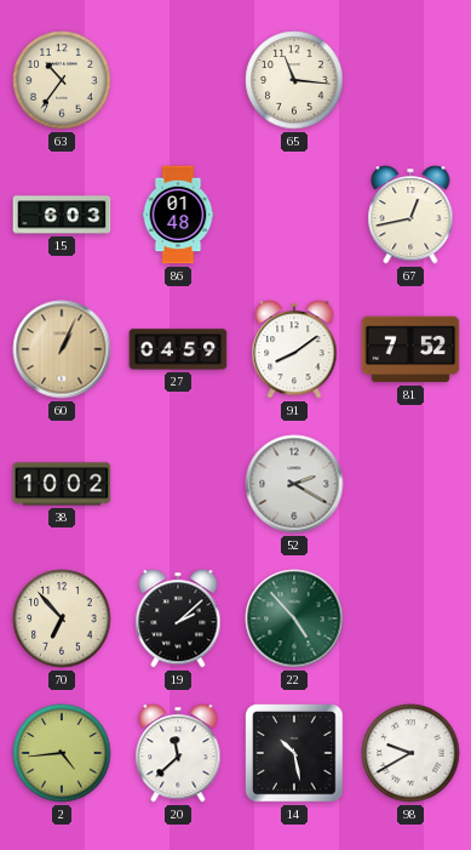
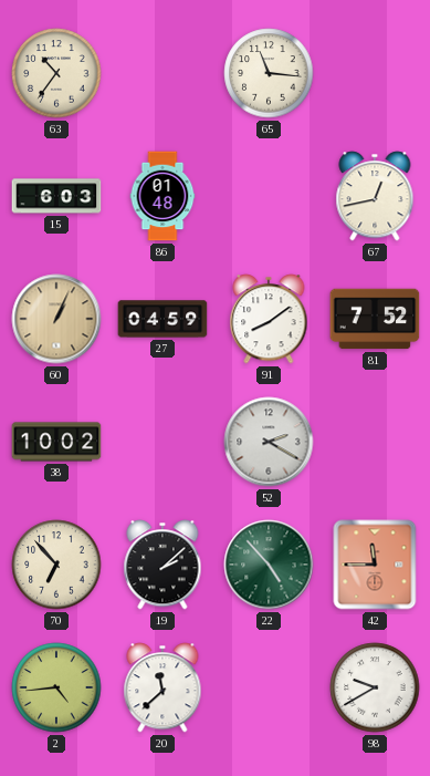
42: none -> 11:45
14: 10:28 -> none
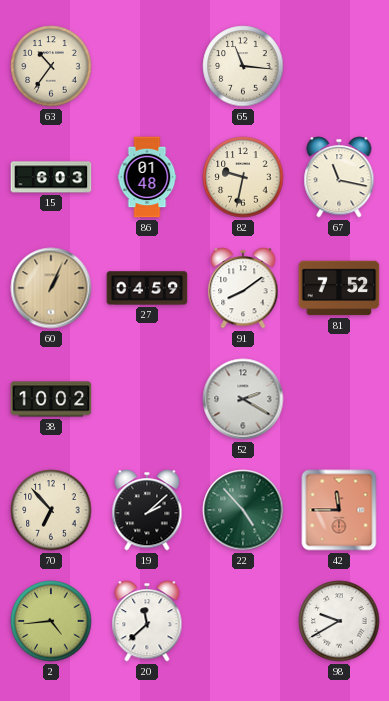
82: none -> 9:32
67: 12:43 -> 11:17
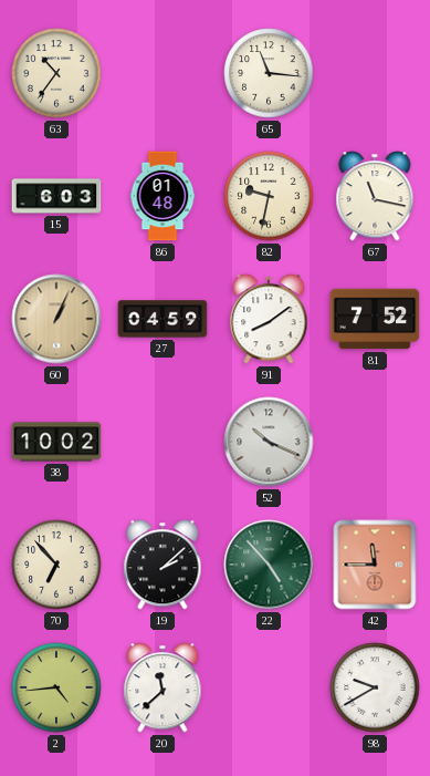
52: 2:20 -> 10:19
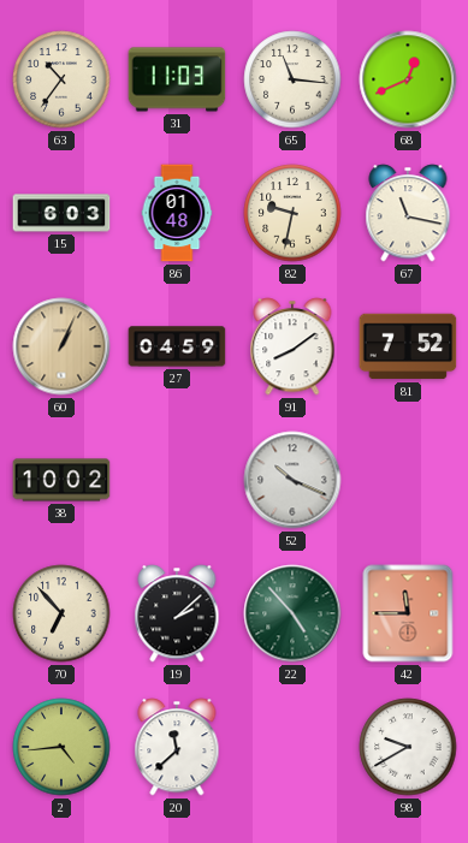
31: none -> 11:03
68: none -> 12:41
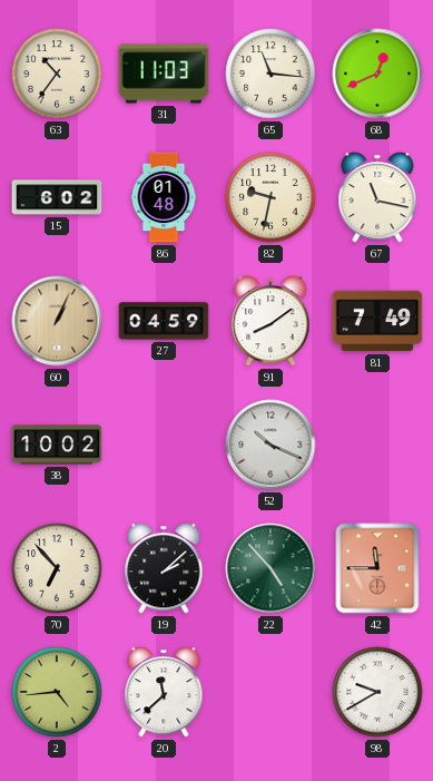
15: 6:03 -> 6:02
81: 7:52 -> 7:49
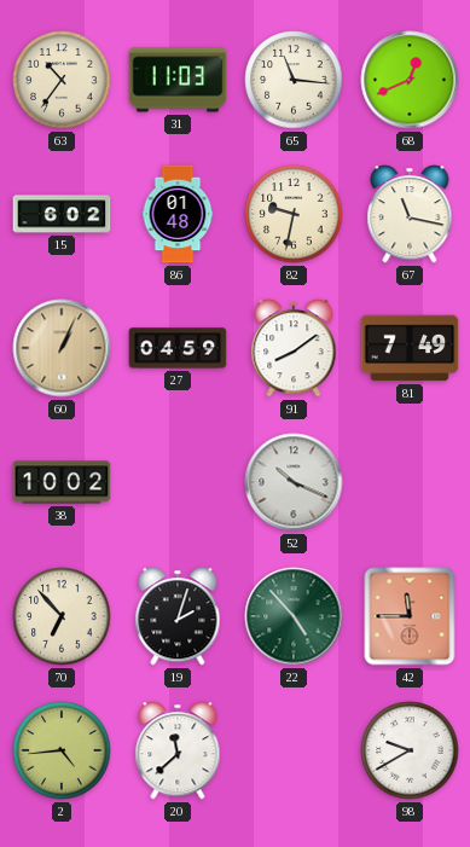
19: 2:08 -> 2:03
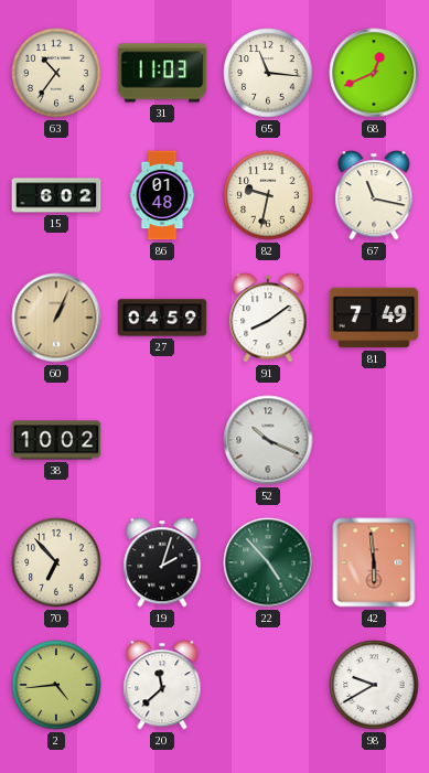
42: 11:45 -> 5:59
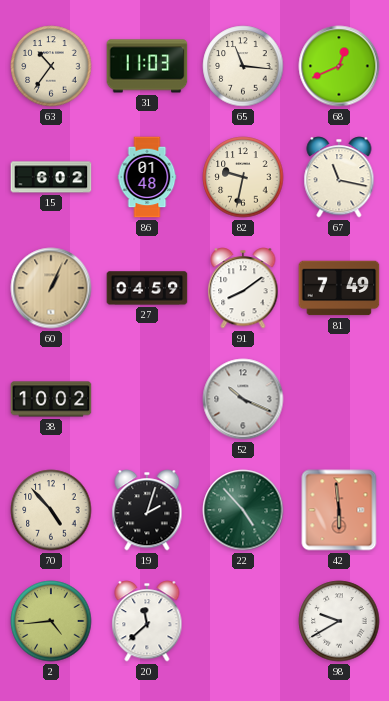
70: 6:53 -> 4:53
